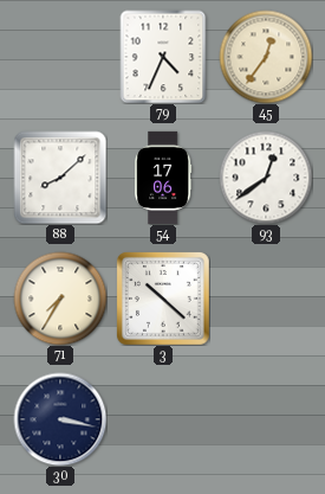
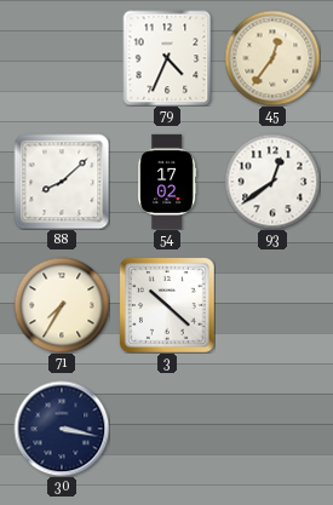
54: 17:06 -> 17:02
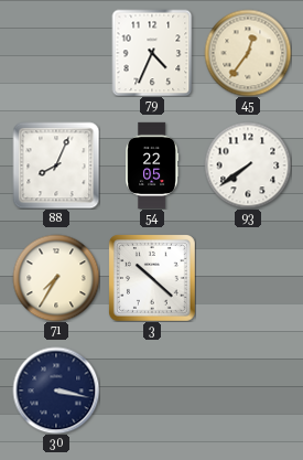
88: 8:08 -> 8:04
54: 17:02 -> 22:05
93: 12:39 -> 7:39
